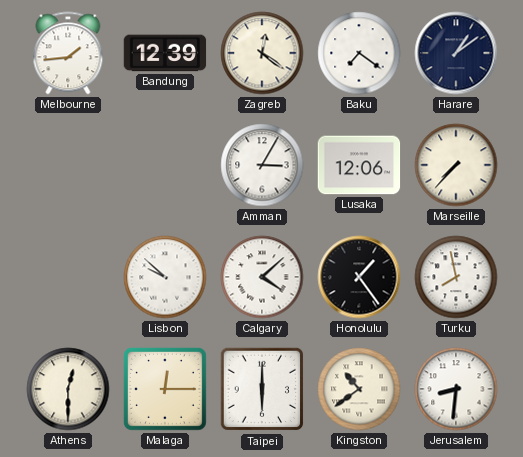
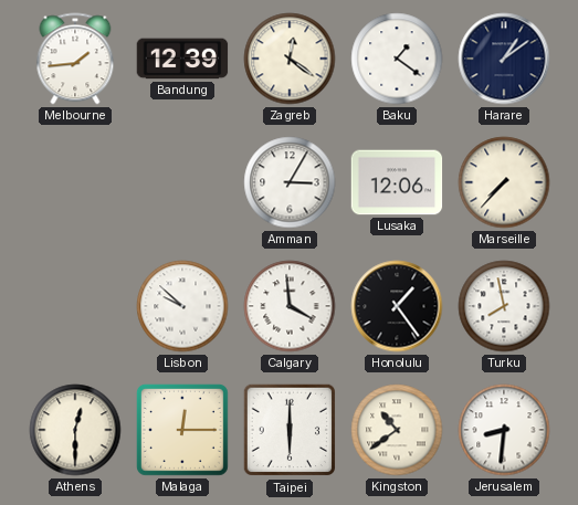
Baku: 7:21 -> 1:21
Calgary: 4:08 -> 3:59
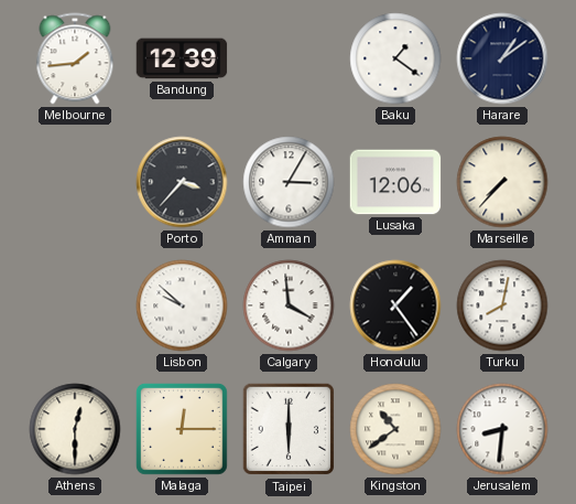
Zagreb: 12:21 -> none
Porto: none -> 3:37
Turku: 7:58 -> 8:02
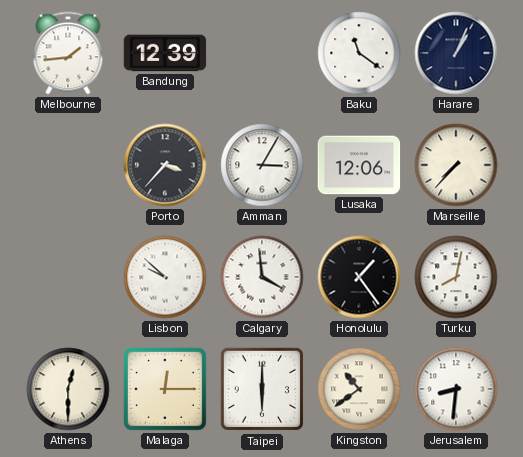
Baku: 1:21 -> 11:21
Harare: 1:09 -> 1:04
